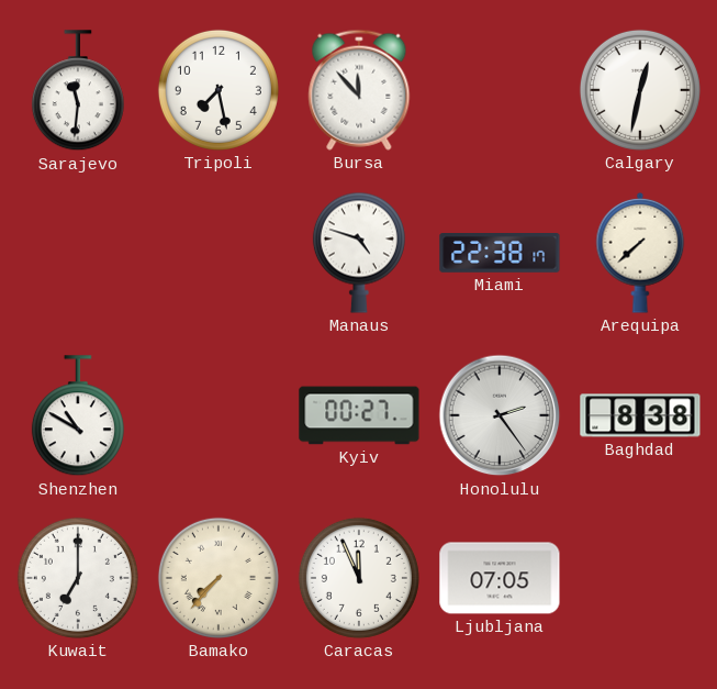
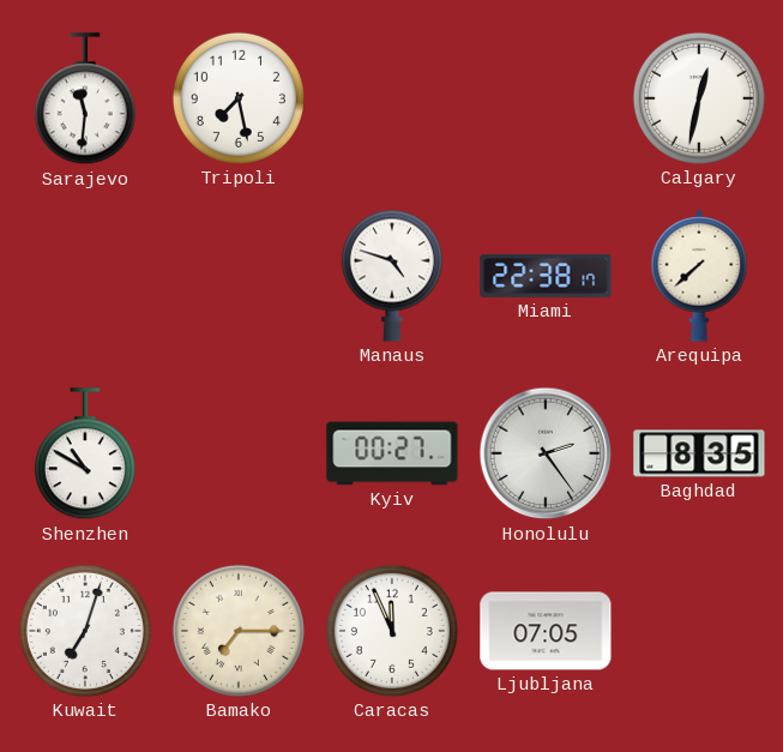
Bursa: 11:53 -> none
Baghdad: 8:38 -> 8:35
Kuwait: 7:00 -> 7:03
Bamako: 7:37 -> 7:15
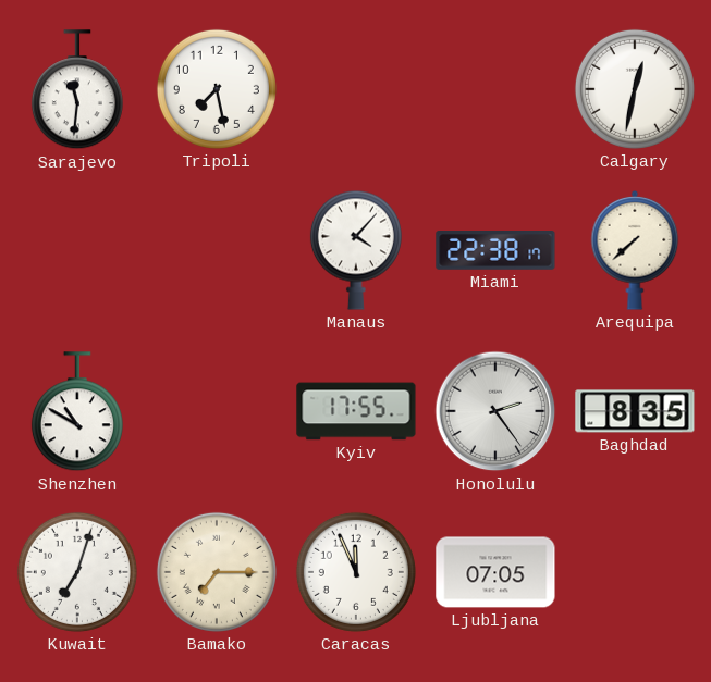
Manaus: 4:48 -> 4:07
Kyiv: 00:27 -> 17:55
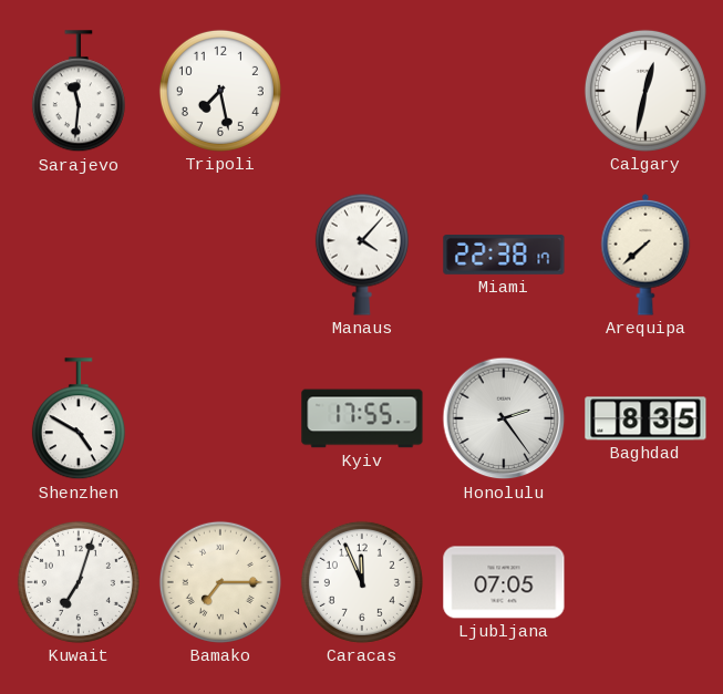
Shenzhen: 10:50 -> 4:50
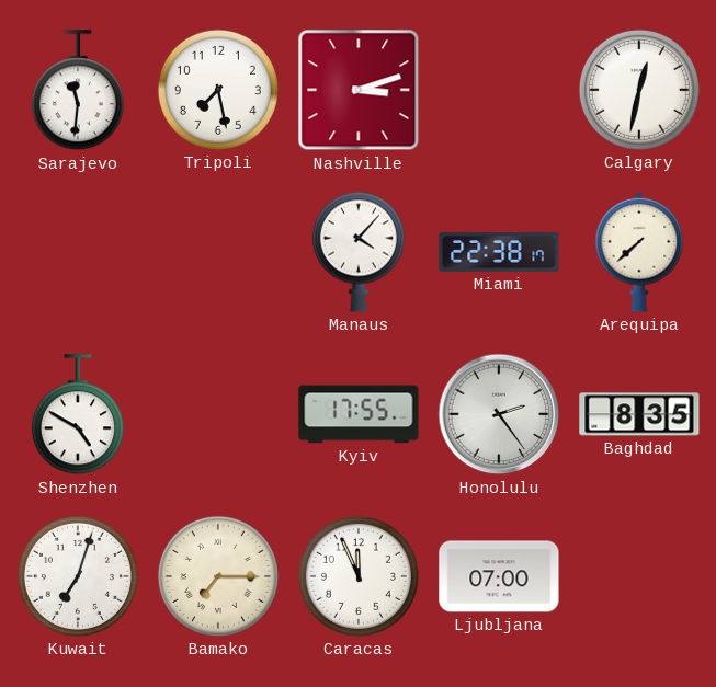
Nashville: none -> 3:12
Ljubljana: 07:05 -> 07:00
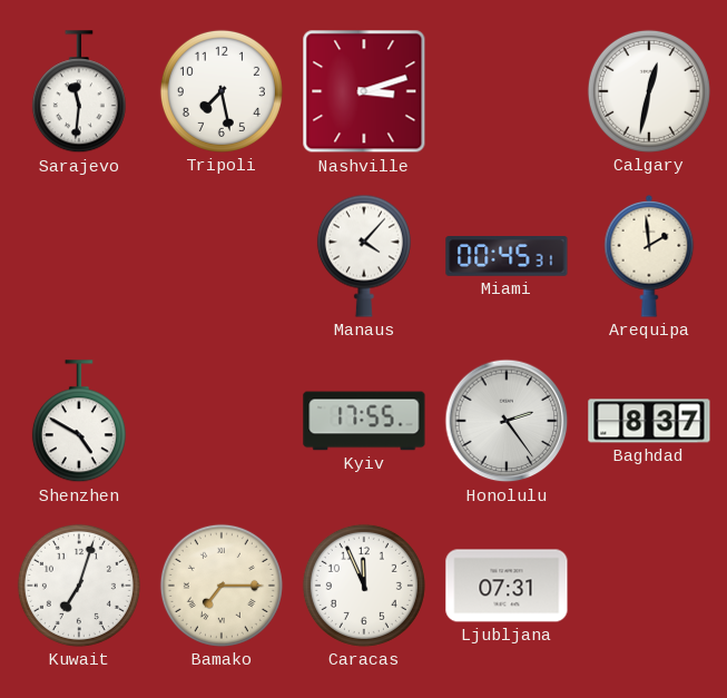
Miami: 22:38 -> 00:45
Arequipa: 7:38 -> 1:59
Baghdad: 8:35 -> 8:37
Ljubljana: 07:00 -> 07:31
